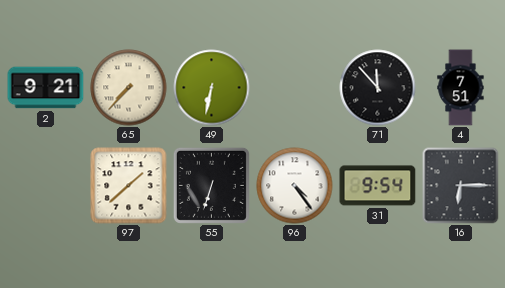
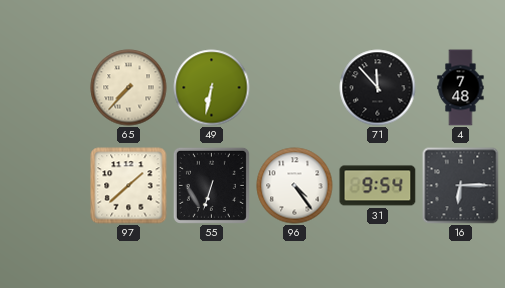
2: 9:21 -> none
4: 7:51 -> 7:48
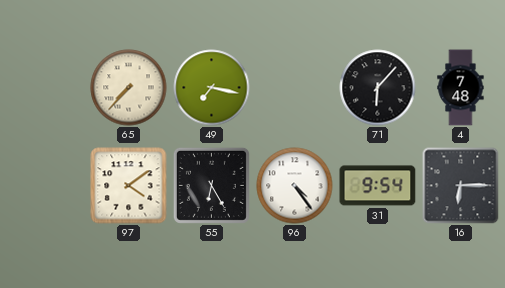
49: 6:32 -> 7:17
71: 11:53 -> 6:07
97: 1:38 -> 4:09
55: 6:33 -> 6:25
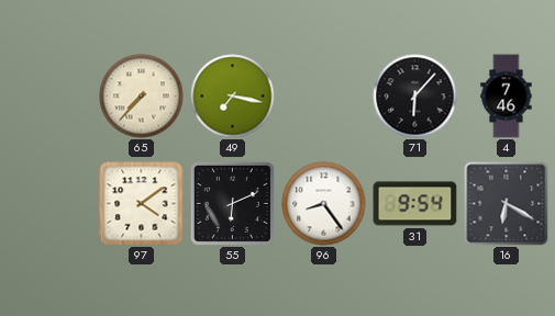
4: 7:48 -> 7:46
55: 6:25 -> 6:11
96: 4:24 -> 8:24
16: 6:15 -> 6:20
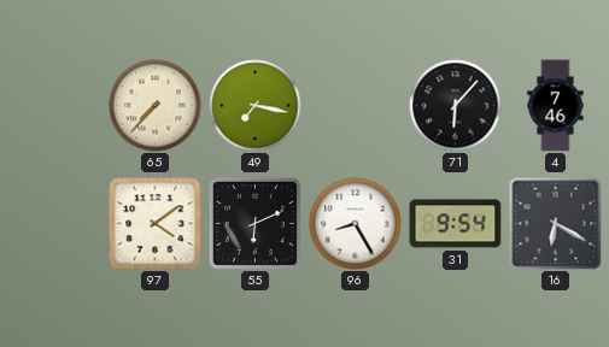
96: 8:24 -> 8:25
